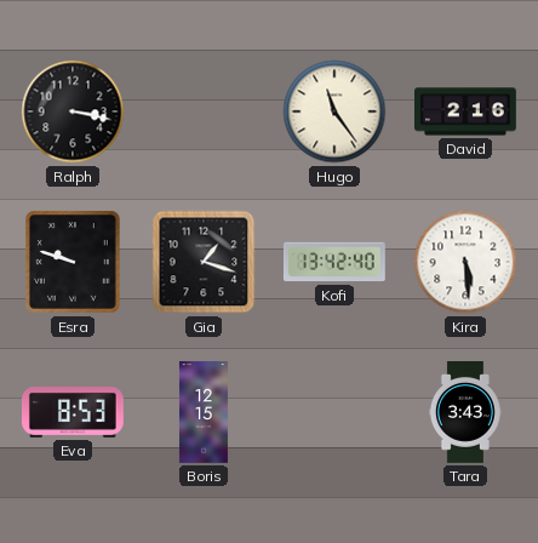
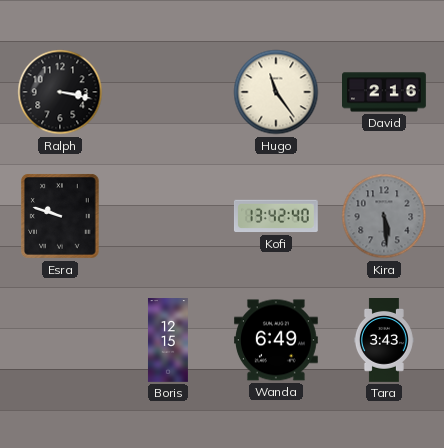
Gia: 1:18 -> none
Kira dial: white -> grey
Eva: 8:53 -> none
Wanda: none -> 6:49
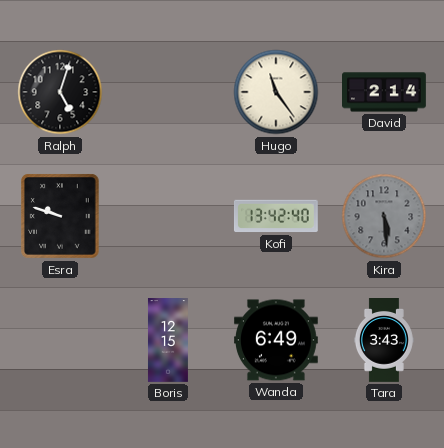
Ralph: 3:17 -> 5:03
David: 2:16 -> 2:14
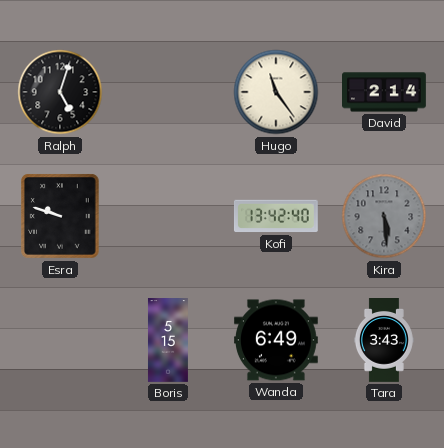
Boris: 12:15 -> 5:15
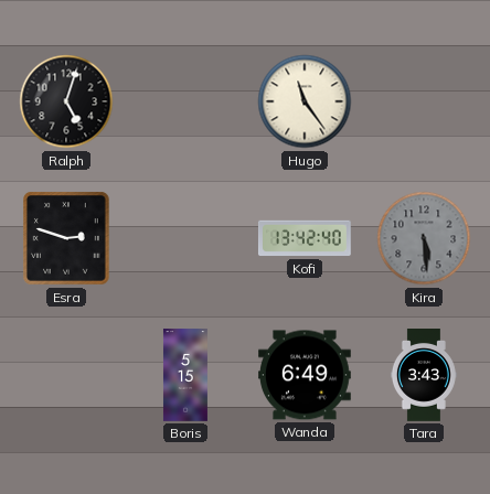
David: 2:14 -> none
Esra: 9:48 -> 2:48
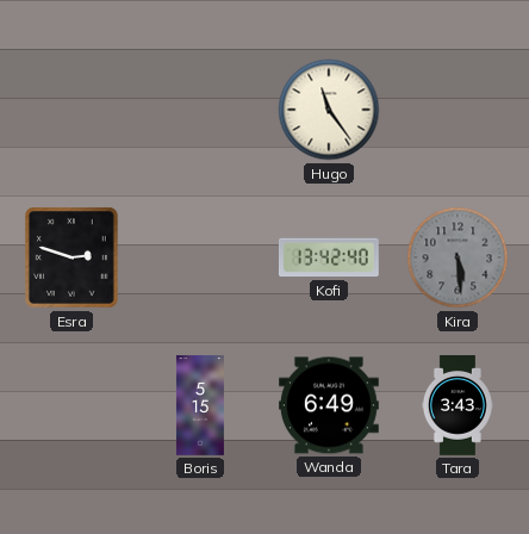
Ralph: 5:03 -> none
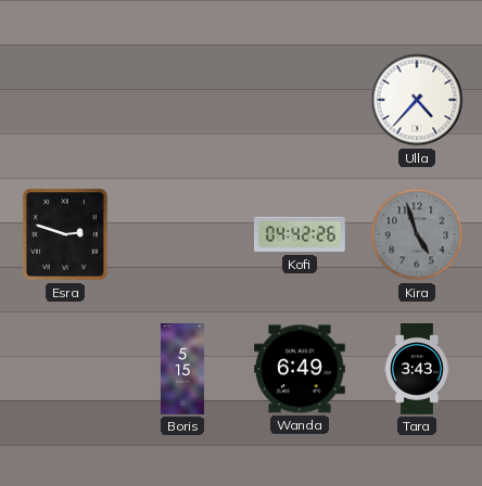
Hugo: 11:24 -> none
Ulla: none -> 4:37
Kofi: 13:42 -> 04:42
Kira: 5:29 -> 4:57
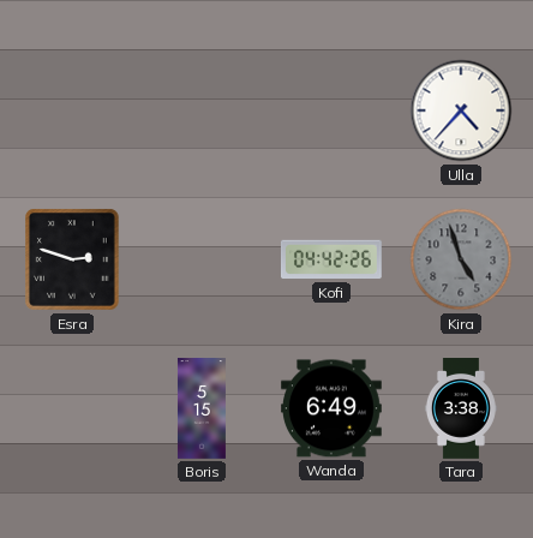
Tara: 3:43 -> 3:38
